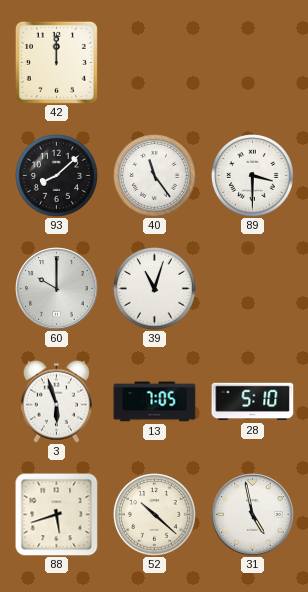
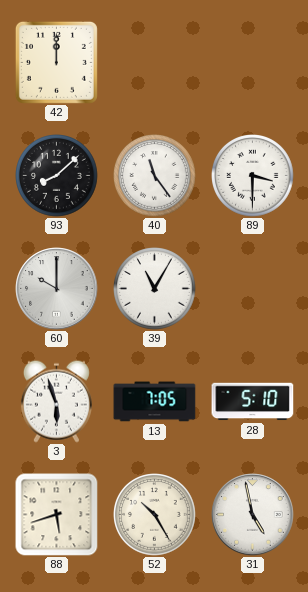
39: 11:03 -> 11:05
52: 10:22 -> 10:25
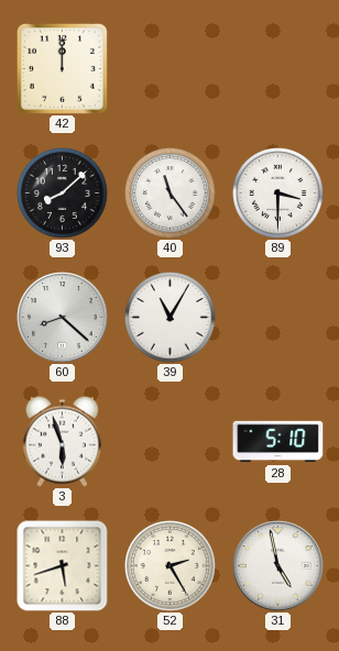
60: 10:00 -> 8:22
13: 7:05 -> none
52: 10:25 -> 2:25
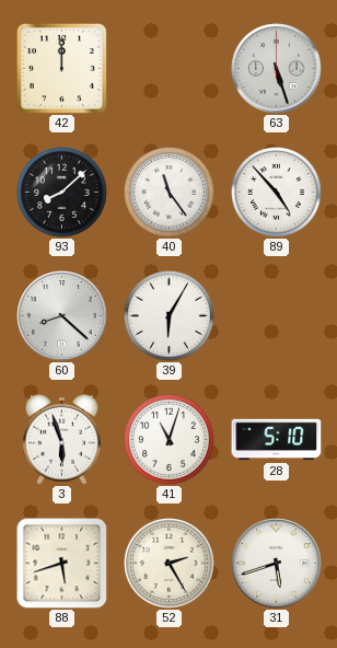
63: none -> 5:27
89: 3:30 -> 4:53
39: 11:05 -> 6:05
41: none -> 11:03
31: 4:58 -> 5:42
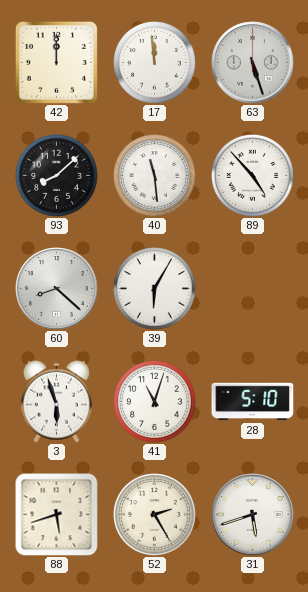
17: none -> 11:59
40: 11:24 -> 11:29
